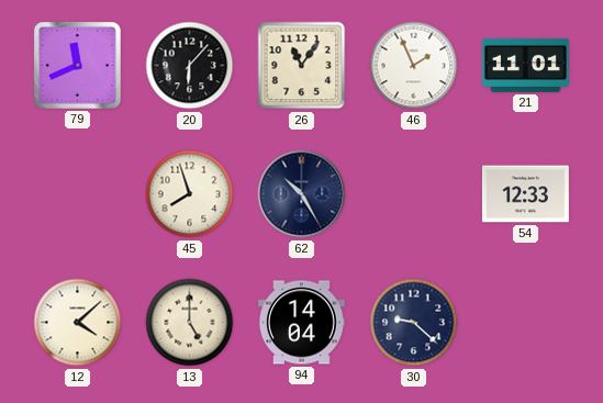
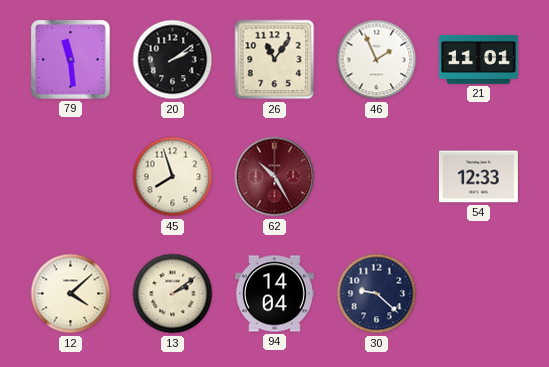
79: 11:41 -> 11:29
20: 6:07 -> 2:09
62 dial: navy -> burgundy
13: 5:00 -> 2:09
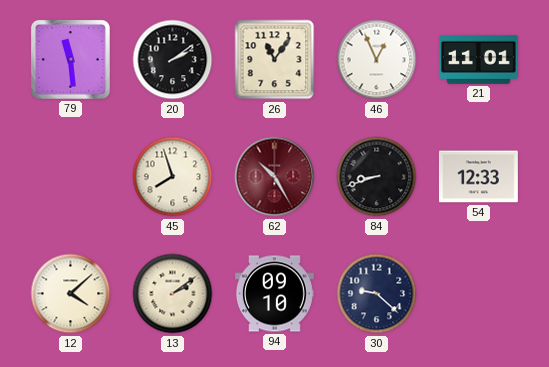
46: 1:56 -> 12:56
84: none -> 8:42
94: 14:04 -> 09:10
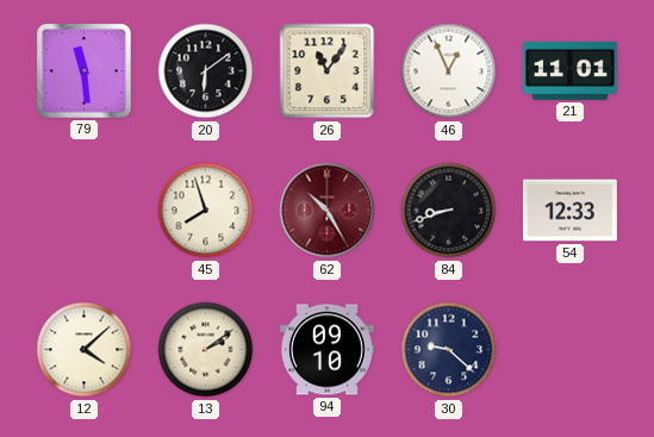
20: 2:09 -> 6:09
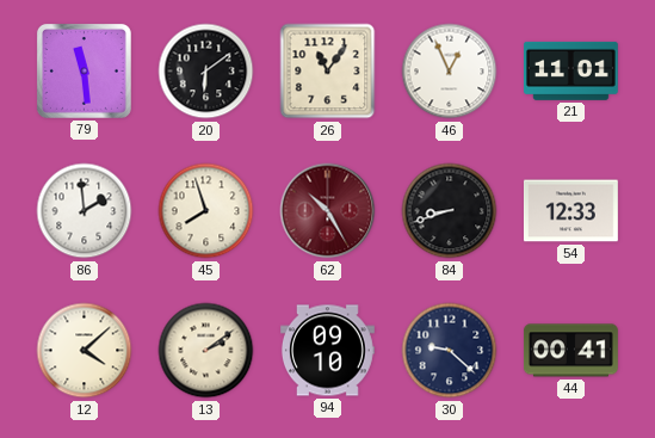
86: none -> 1:59
44: none -> 00:41
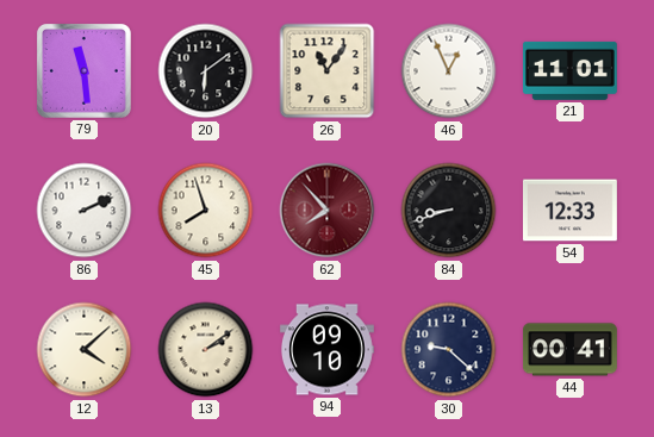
86: 1:59 -> 2:11
62: 10:25 -> 7:53
